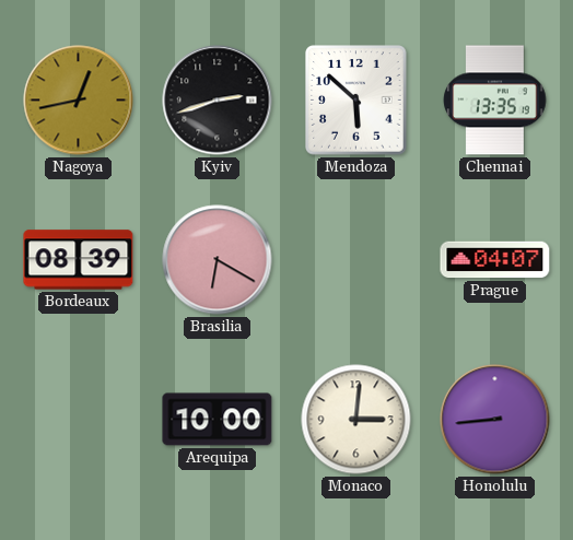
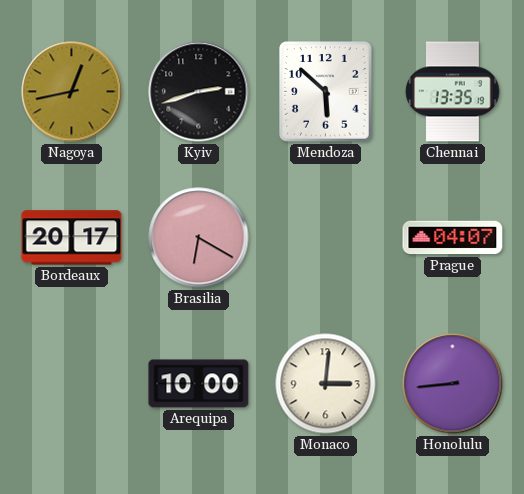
Bordeaux: 08:39 -> 20:17
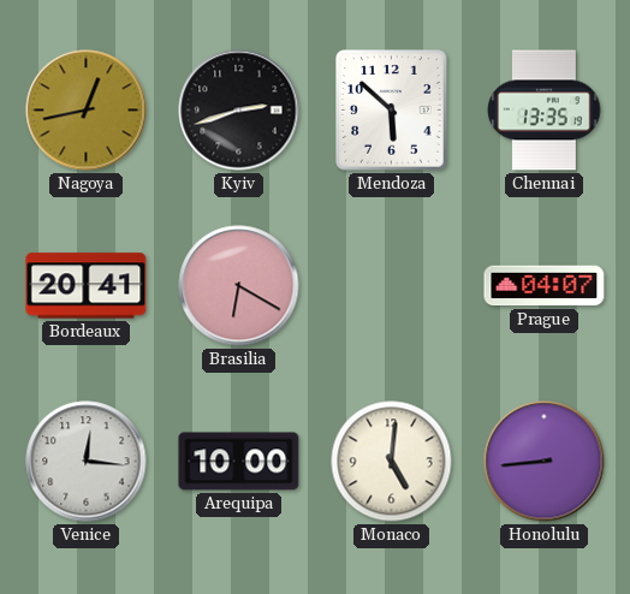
Bordeaux: 20:17 -> 20:41
Venice: none -> 12:16
Monaco: 3:01 -> 5:01
